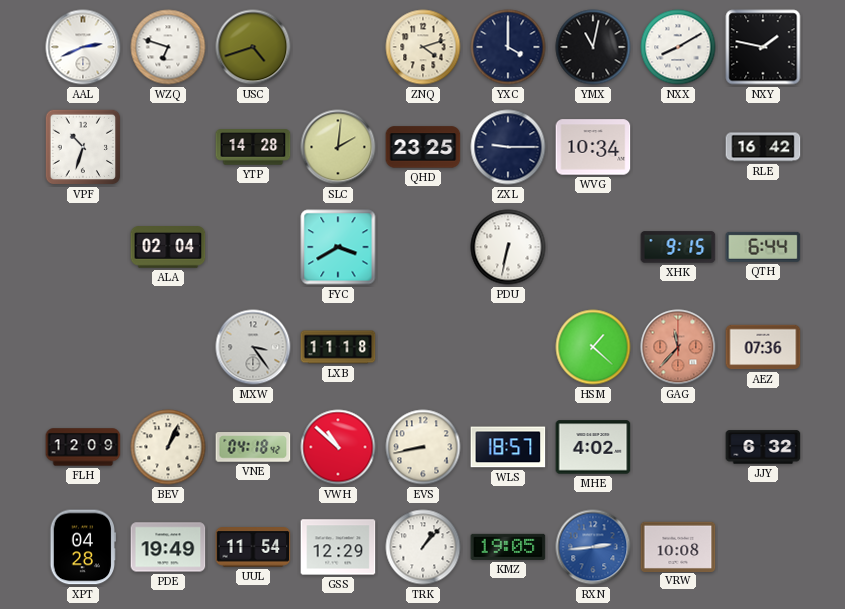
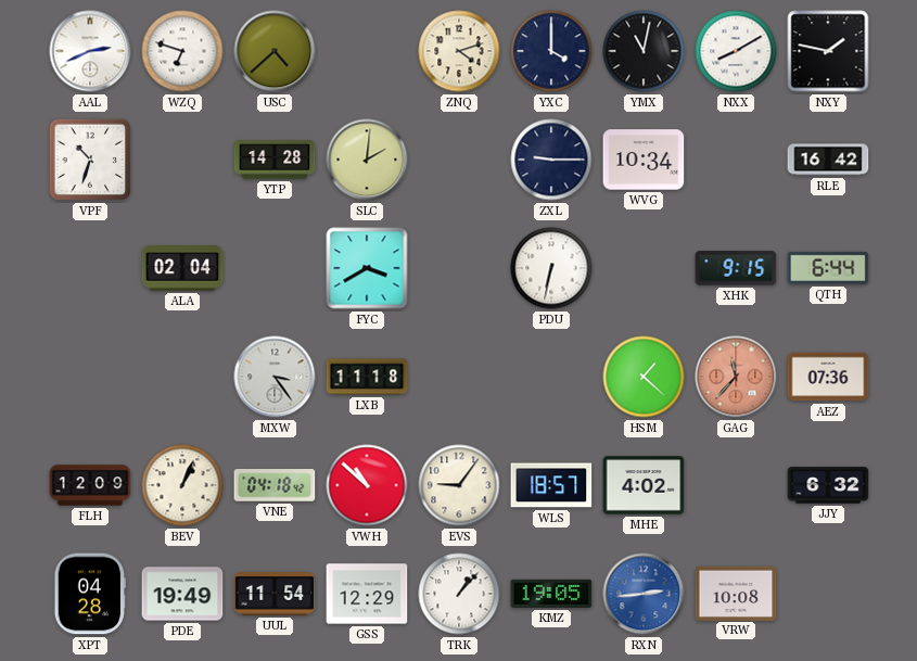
USC: 4:42 -> 4:38
QHD: 23:25 -> none
EVS: 8:43 -> 9:06
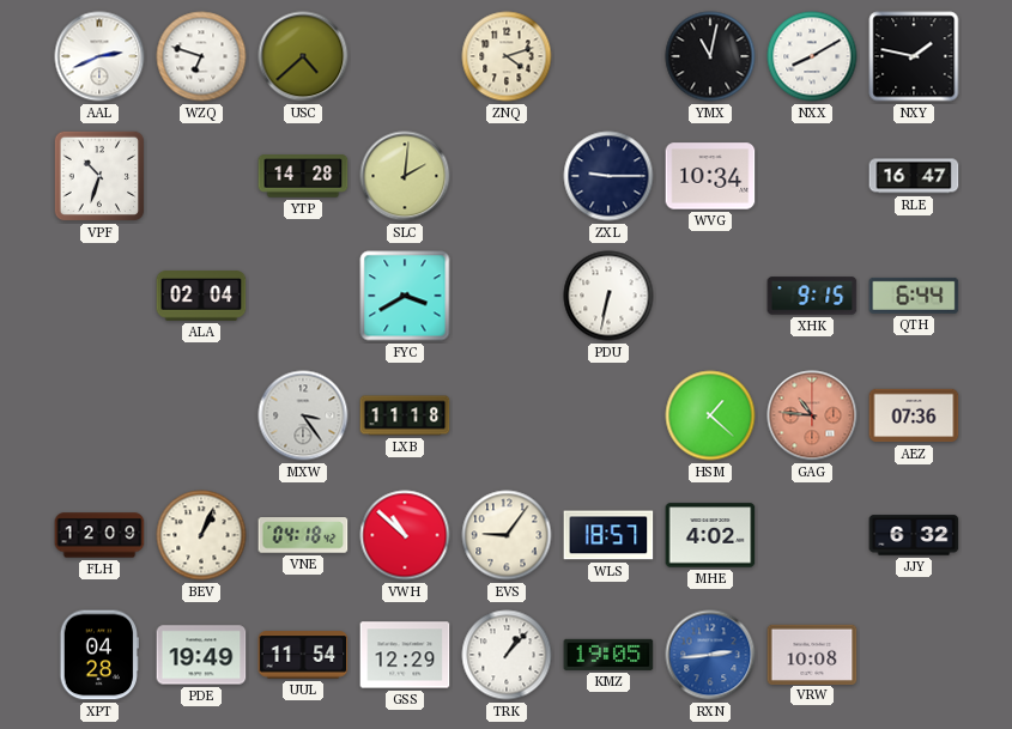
YXC: 4:00 -> none
RLE: 16:42 -> 16:47
GAG: 11:37 -> 10:46
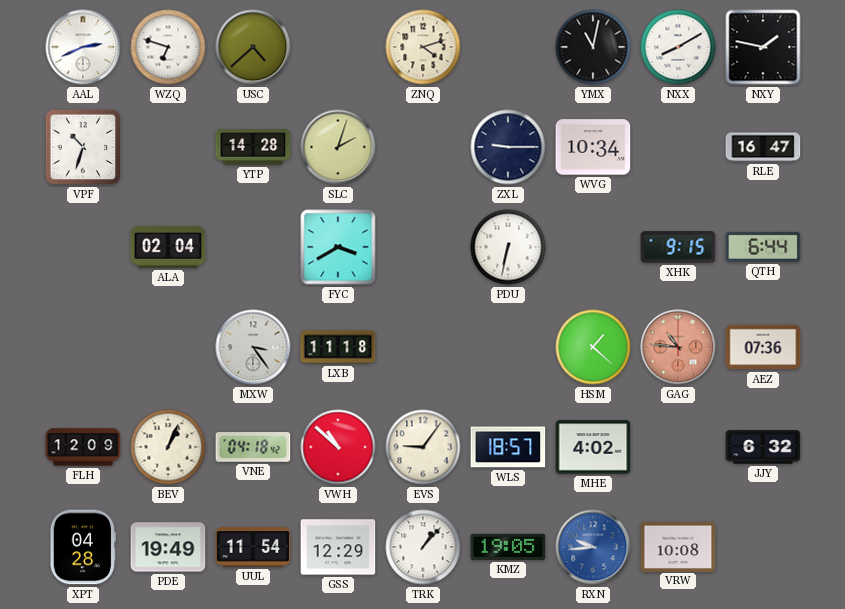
SLC: 2:01 -> 2:03
RXN: 2:44 -> 9:44
